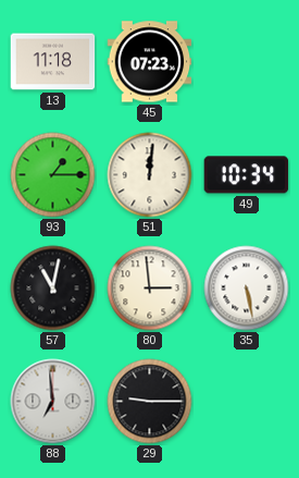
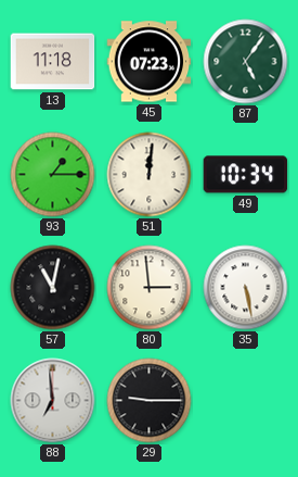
87: none -> 5:06
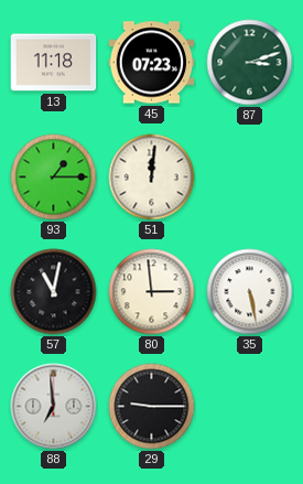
87: 5:06 -> 3:12
49: 10:34 -> none
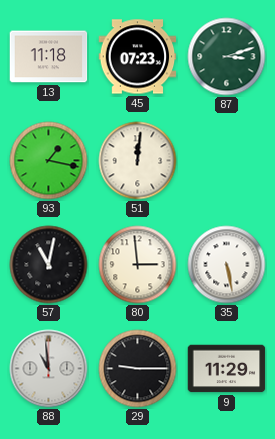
93: 1:15 -> 1:17
88: 6:59 -> 10:59
9: none -> 11:29
